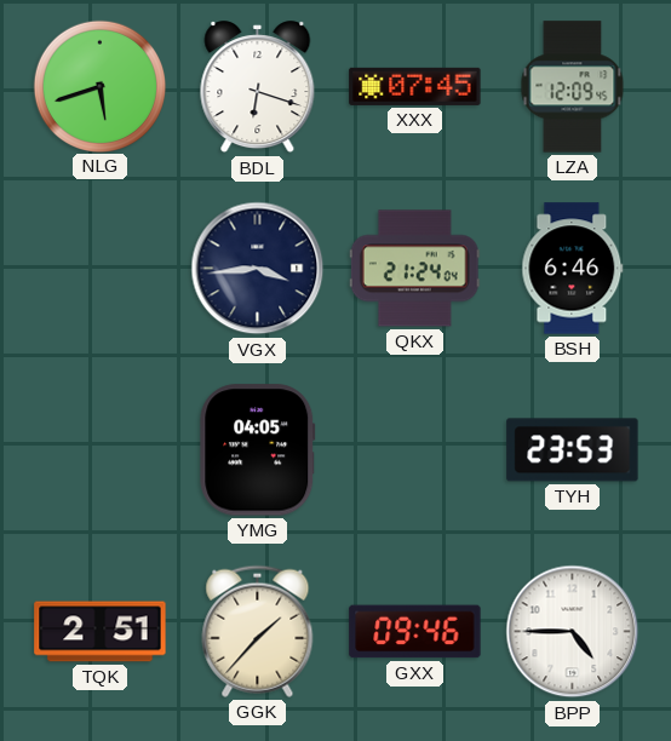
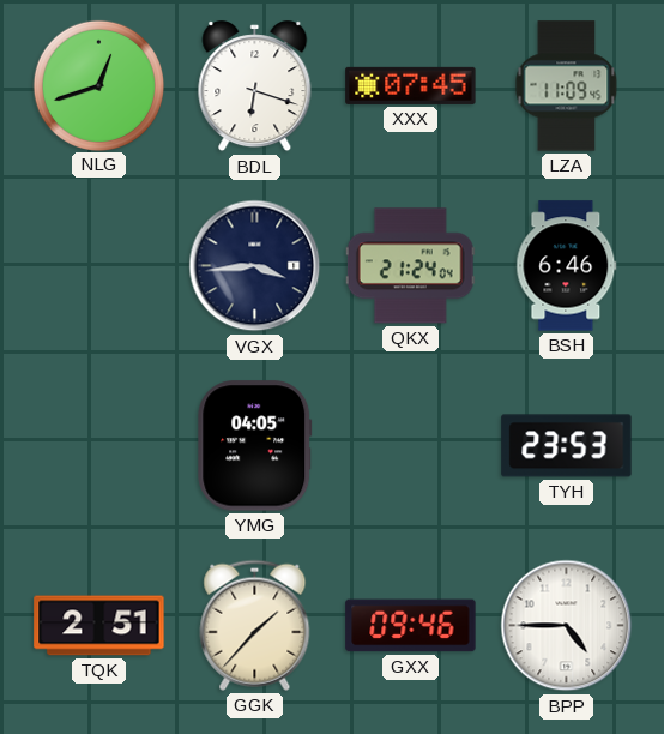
NLG: 5:42 -> 12:42
LZA: 12:09 -> 11:09
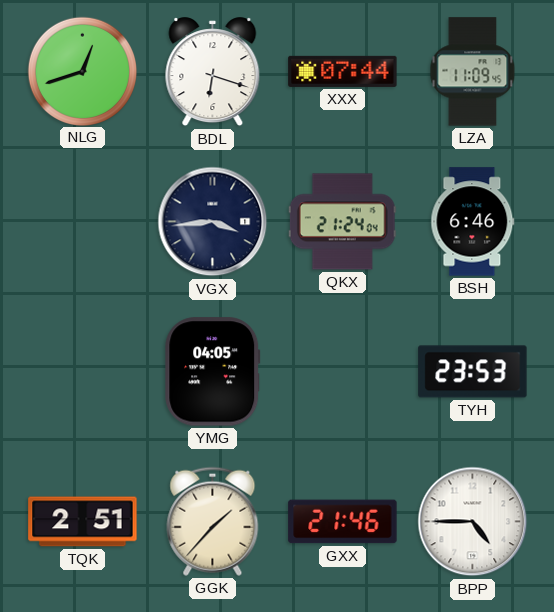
XXX: 07:45 -> 07:44
GXX: 09:46 -> 21:46
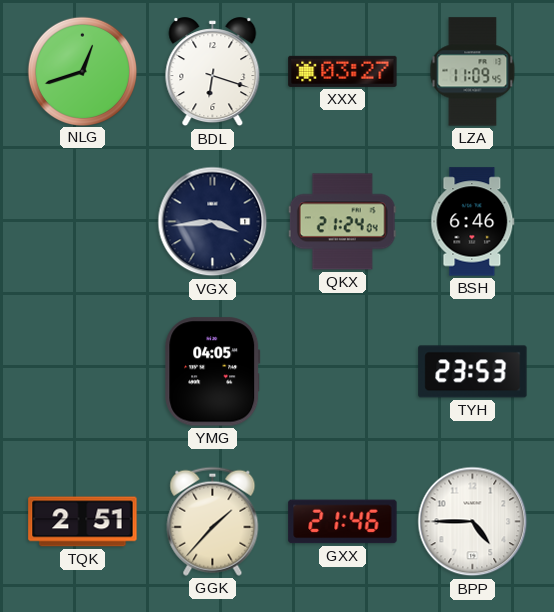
XXX: 07:44 -> 03:27
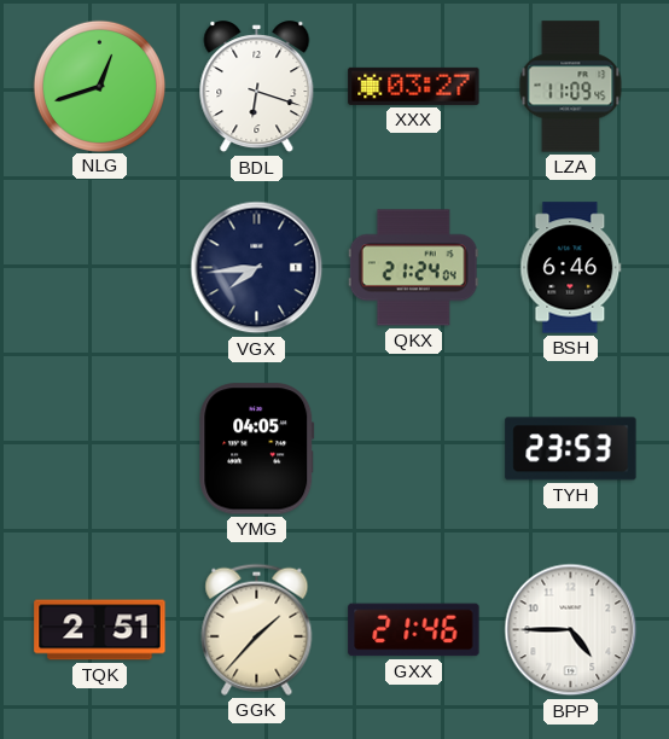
VGX: 3:44 -> 7:44
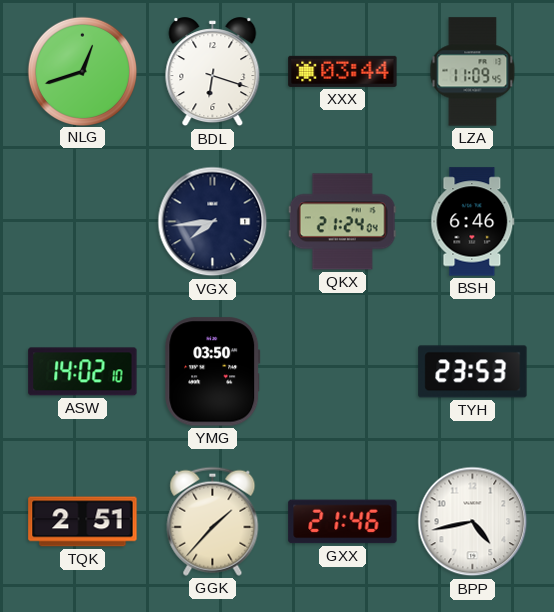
XXX: 03:27 -> 03:44
ASW: none -> 14:02
YMG: 04:05 -> 03:50
BPP: 4:45 -> 4:43
